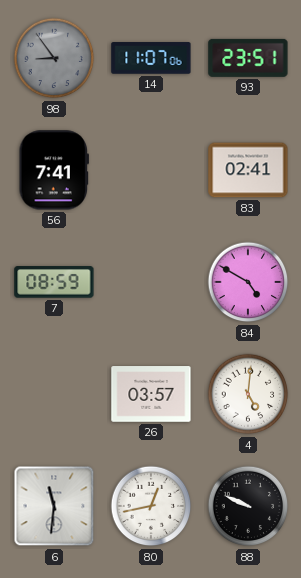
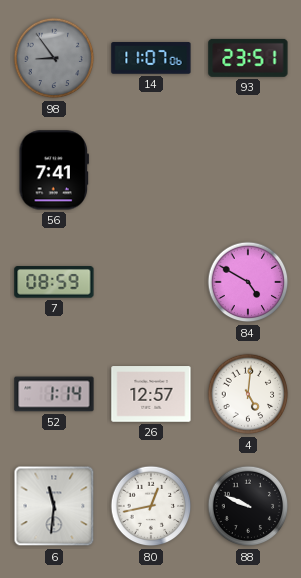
83: 02:41 -> none
52: none -> 1:14
26: 03:57 -> 12:57
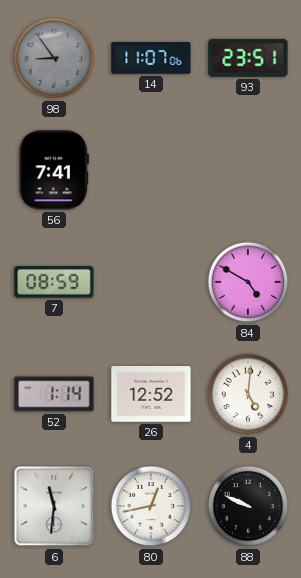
26: 12:57 -> 12:52
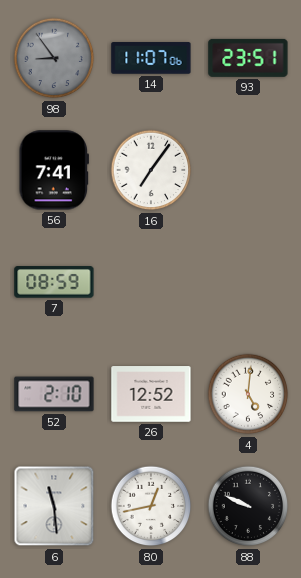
16: none -> 7:06
84: 4:50 -> none
52: 1:14 -> 2:10
6: 11:31 -> 11:29
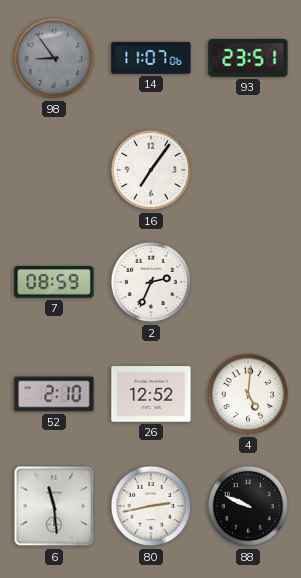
56: 7:41 -> none
2: none -> 2:34
80: 12:43 -> 2:43
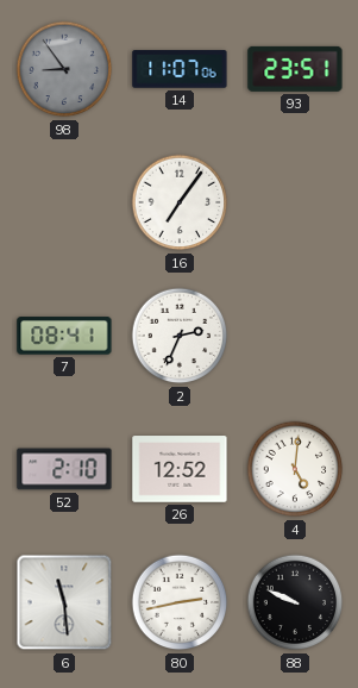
7: 08:59 -> 08:41
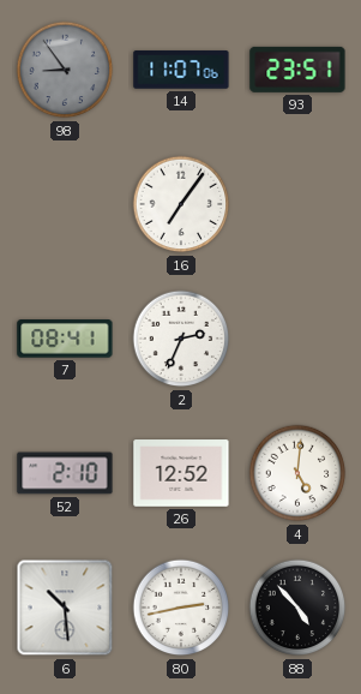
6: 11:29 -> 10:29
88: 9:49 -> 4:53
